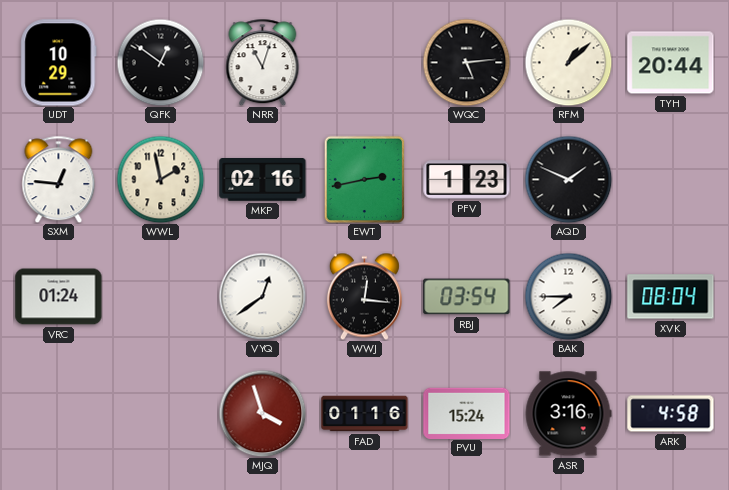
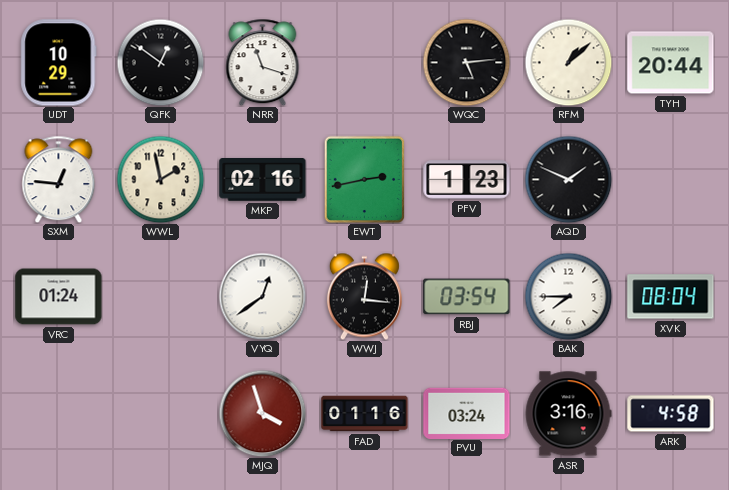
NRR: 11:03 -> 11:18
PVU: 15:24 -> 03:24
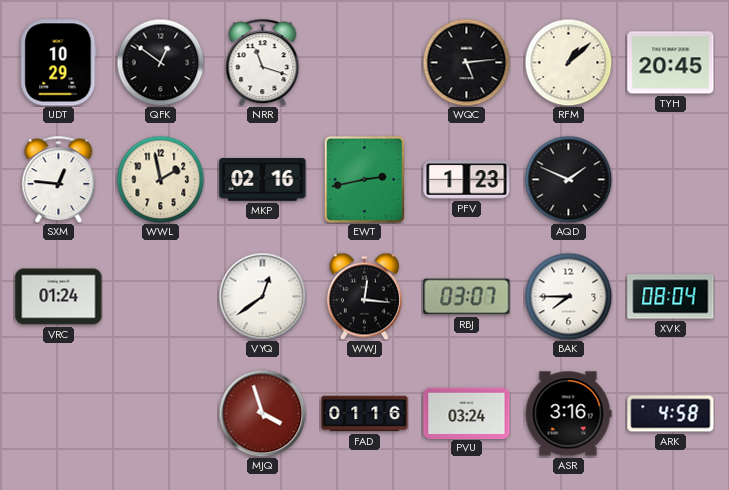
TYH: 20:44 -> 20:45
RBJ: 03:54 -> 03:07
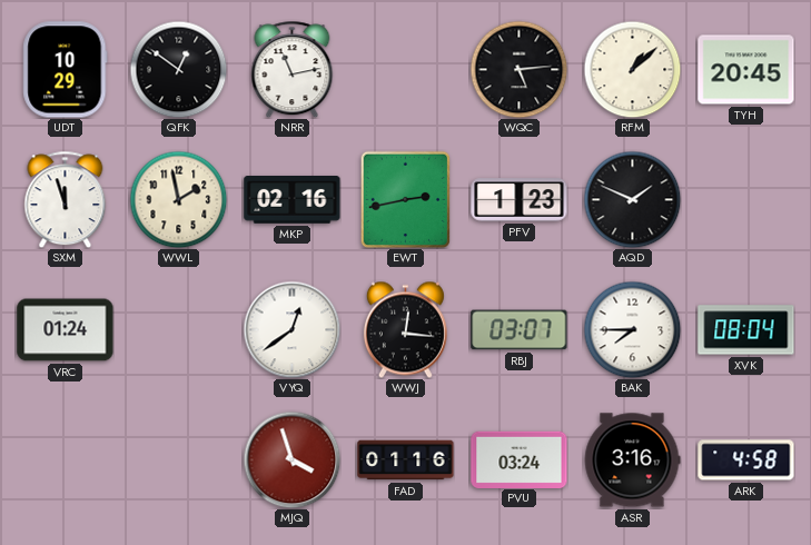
NRR: 11:18 -> 11:13
SXM: 12:46 -> 11:57
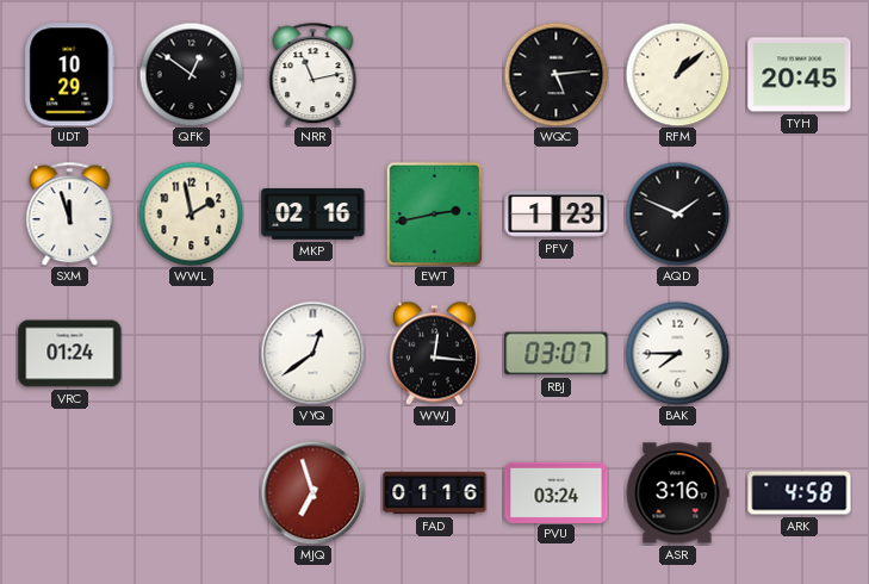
XVK: 08:04 -> none
MJQ: 3:57 -> 6:57
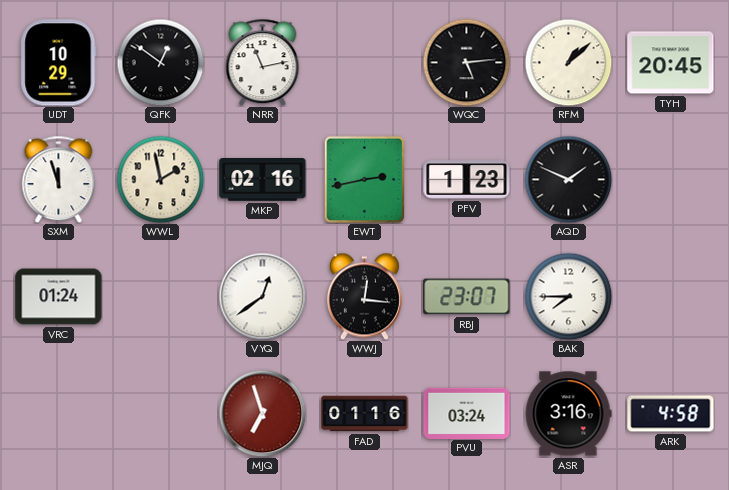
RBJ: 03:07 -> 23:07
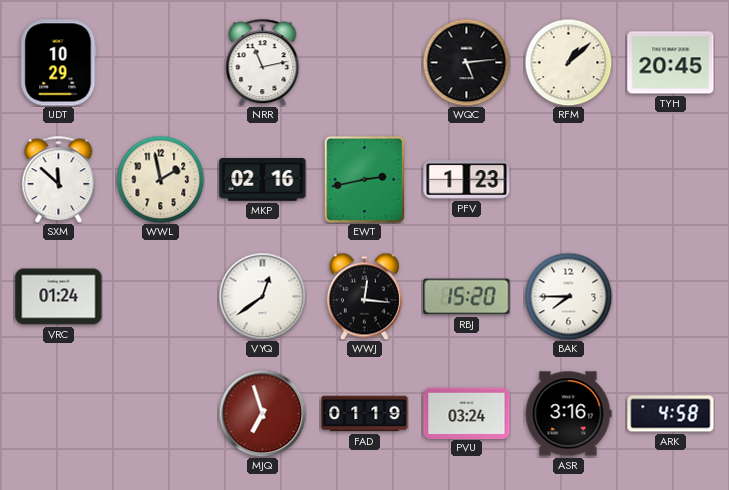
QFK: 12:51 -> none
SXM: 11:57 -> 11:52
AQD: 1:49 -> none
RBJ: 23:07 -> 15:20
FAD: 01:16 -> 01:19
